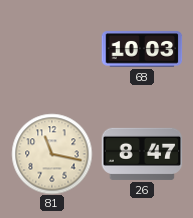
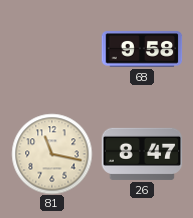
68: 10:03 -> 9:58
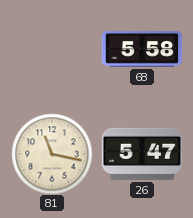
68: 9:58 -> 5:58
26: 8:47 -> 5:47
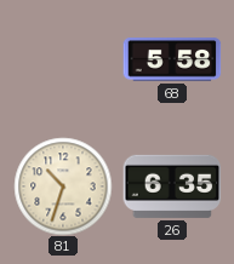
81: 11:17 -> 10:33
26: 5:47 -> 6:35
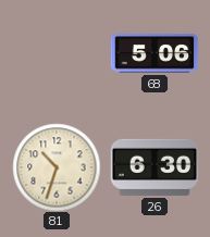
68: 5:58 -> 5:06
26: 6:35 -> 6:30
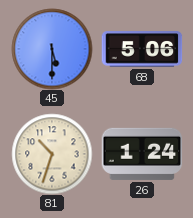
45: none -> 5:30
26: 6:30 -> 1:24
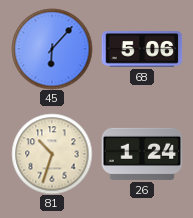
45: 5:30 -> 6:07
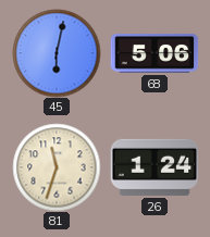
45: 6:07 -> 6:02
81: 10:33 -> 11:33
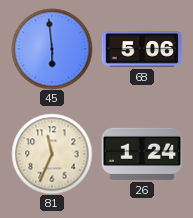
45: 6:02 -> 5:59
81: 11:33 -> 11:34
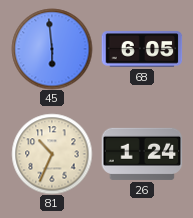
68: 5:06 -> 6:05
81: 11:34 -> 10:34
